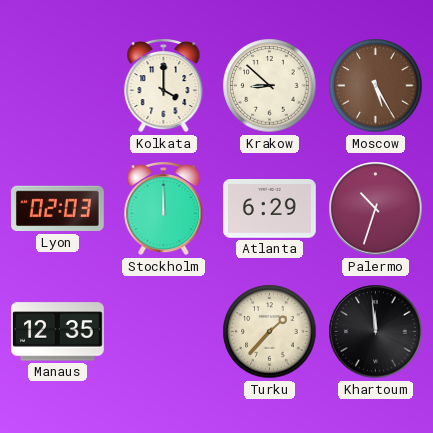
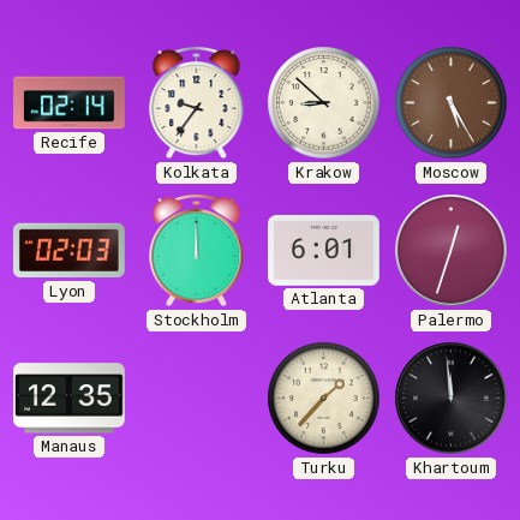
Recife: none -> 02:14
Kolkata: 4:00 -> 9:36
Atlanta: 6:29 -> 6:01
Palermo: 10:33 -> 12:33
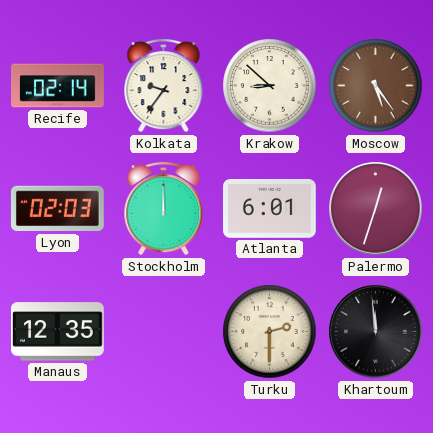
Moscow: 5:25 -> 5:24
Turku: 1:37 -> 2:30
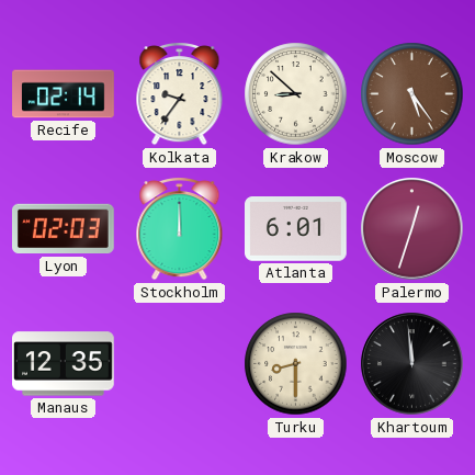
Turku: 2:30 -> 8:30
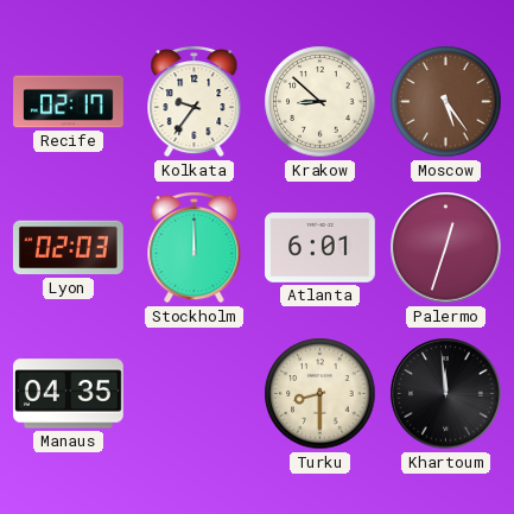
Recife: 02:14 -> 02:17
Manaus: 12:35 -> 04:35
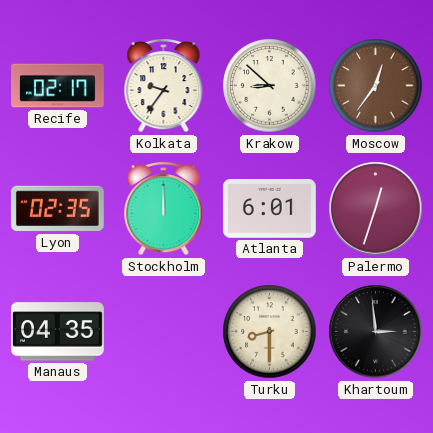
Moscow: 5:24 -> 12:36
Lyon: 02:03 -> 02:35
Khartoum: 11:59 -> 2:59
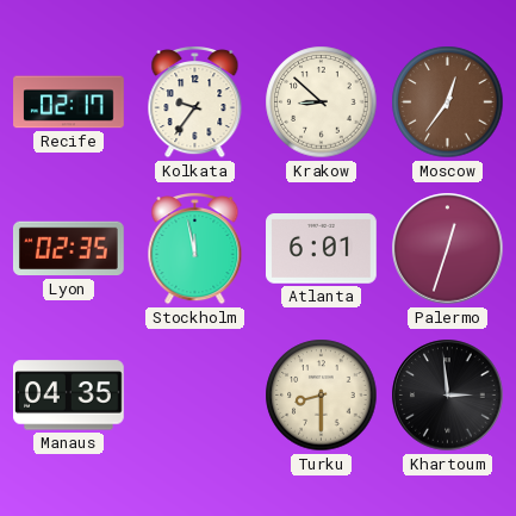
Stockholm: 12:00 -> 11:58
